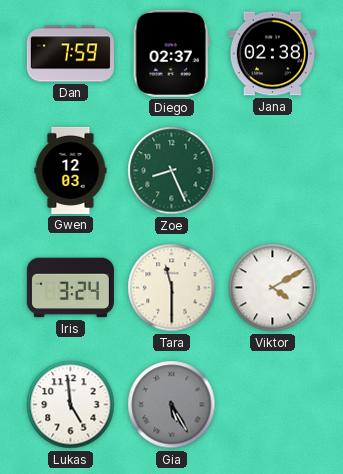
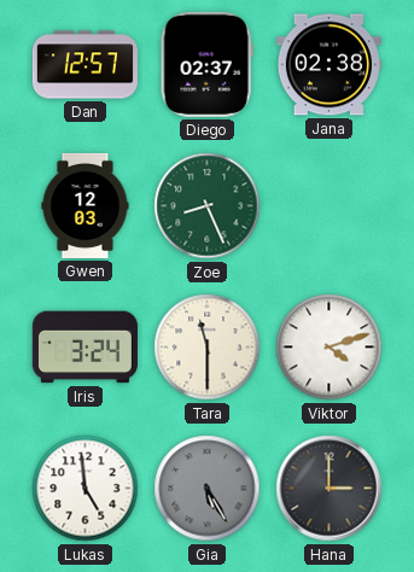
Dan: 7:59 -> 12:57
Viktor: 4:10 -> 4:12
Hana: none -> 3:00
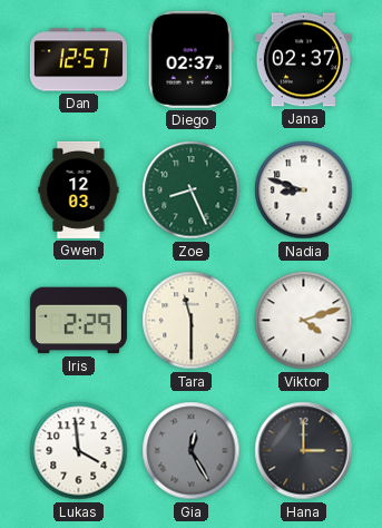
Jana: 02:38 -> 02:37
Nadia: none -> 8:48
Iris: 3:24 -> 2:29
Lukas: 4:59 -> 3:59
Gia: 5:25 -> 12:25
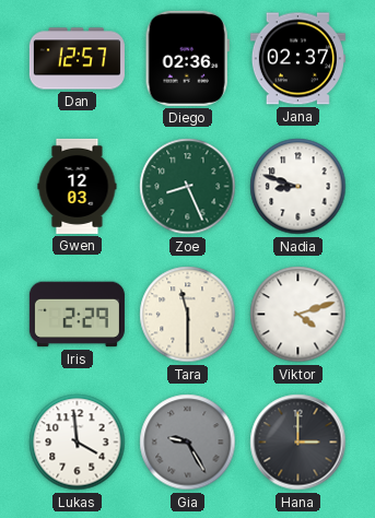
Diego: 02:37 -> 02:36
Gia: 12:25 -> 9:25
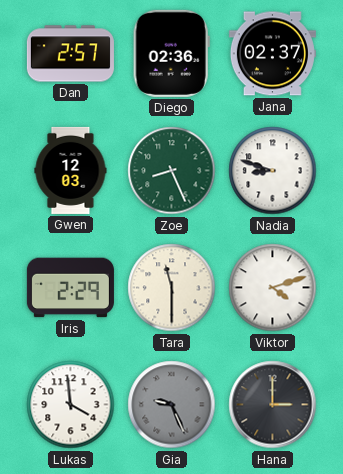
Dan: 12:57 -> 2:57
Gia: 9:25 -> 9:26
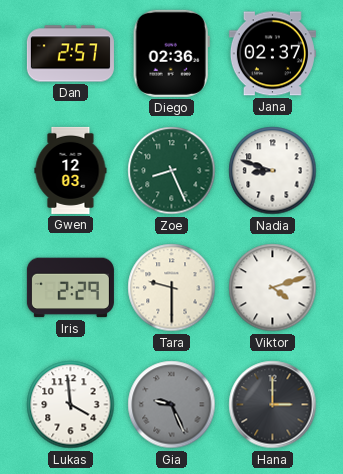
Tara: 11:30 -> 9:30
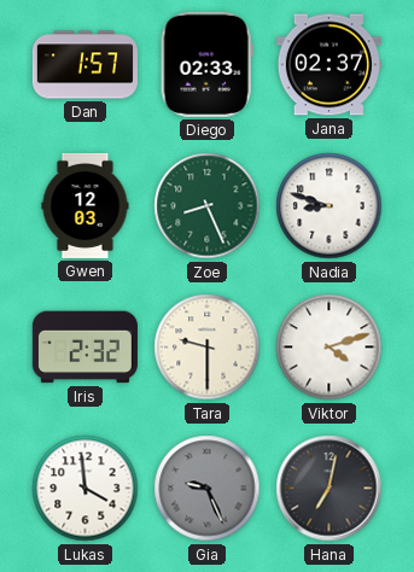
Dan: 2:57 -> 1:57
Diego: 02:36 -> 02:33
Iris: 2:29 -> 2:32
Hana: 3:00 -> 7:02
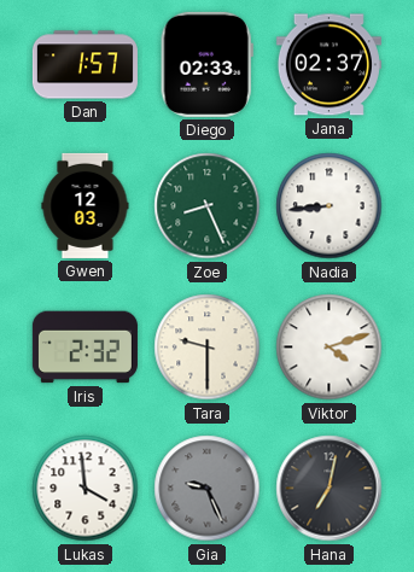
Nadia: 8:48 -> 8:44
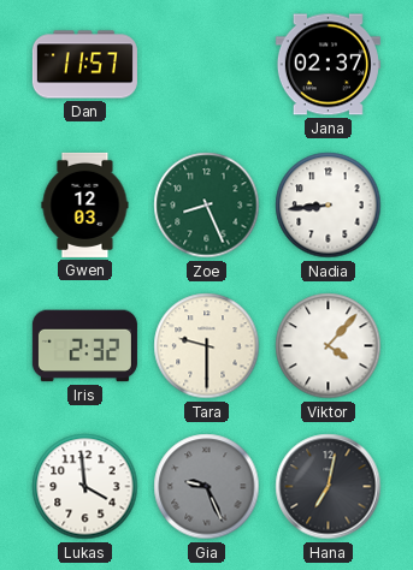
Dan: 1:57 -> 11:57
Diego: 02:33 -> none
Viktor: 4:12 -> 4:07
